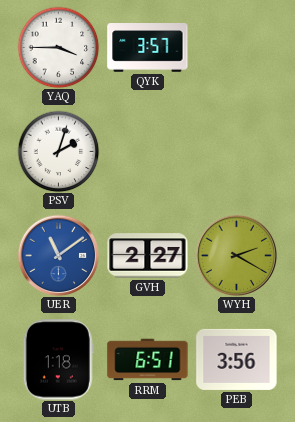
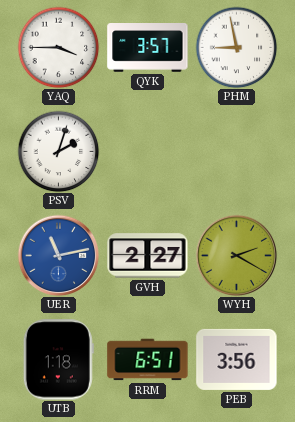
PHM: none -> 8:58
UER: 11:09 -> 11:13
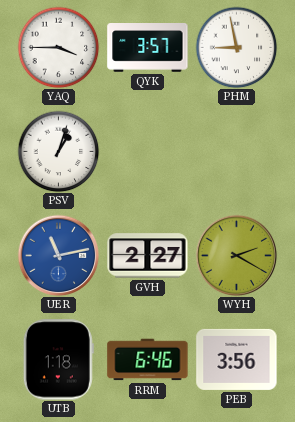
PSV: 2:03 -> 1:03
RRM: 6:51 -> 6:46
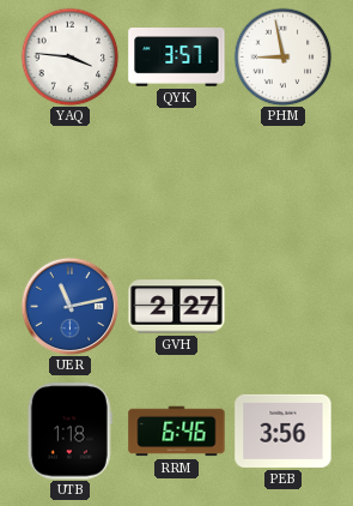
YAQ: 3:45 -> 3:46
PSV: 1:03 -> none
WYH: 2:20 -> none
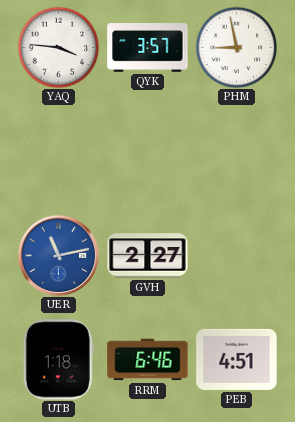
PEB: 3:56 -> 4:51
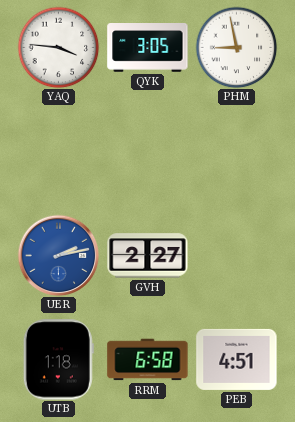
QYK: 3:57 -> 3:05
UER: 11:13 -> 2:13
RRM: 6:46 -> 6:58
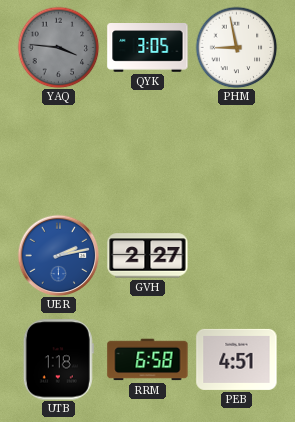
YAQ dial: white -> grey
